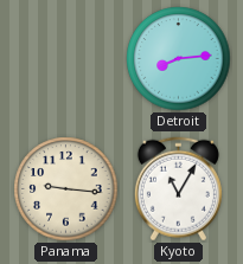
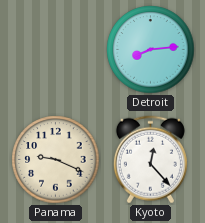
Panama: 9:16 -> 9:19
Kyoto: 11:05 -> 12:23
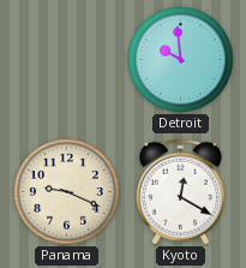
Detroit: 8:14 -> 9:59
Kyoto: 12:23 -> 12:20
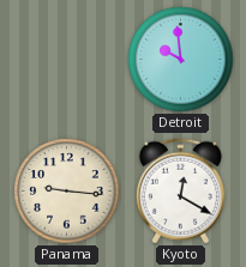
Panama: 9:19 -> 9:16
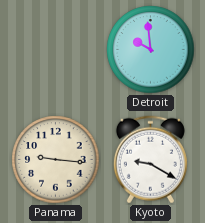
Kyoto: 12:20 -> 9:20
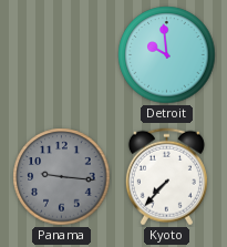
Panama dial: cream -> grey
Kyoto: 9:20 -> 7:37
